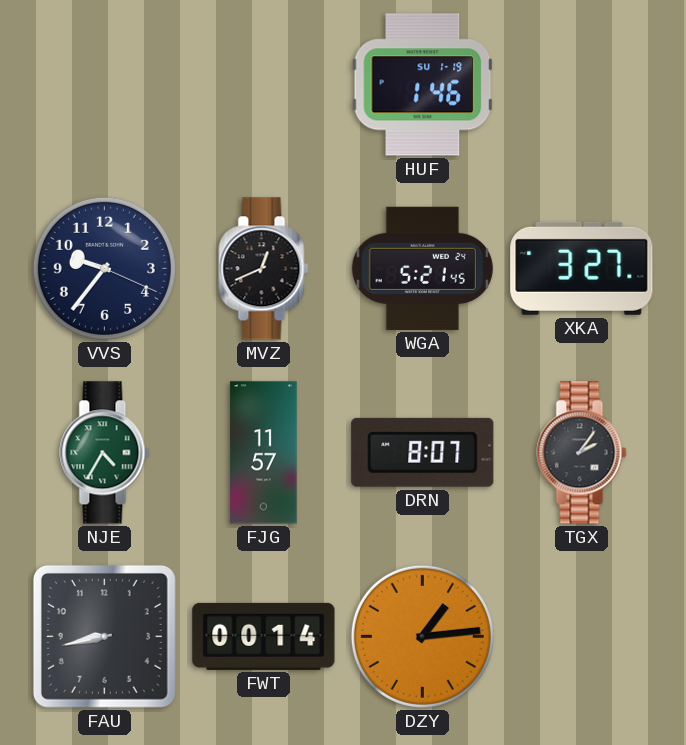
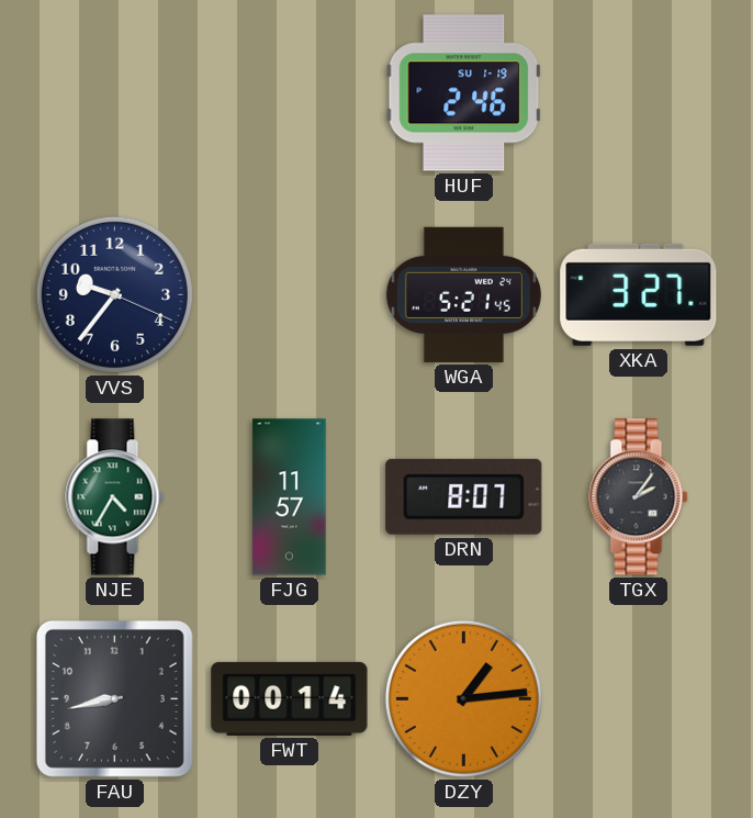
HUF: 1:46 -> 2:46
MVZ: 12:41 -> none
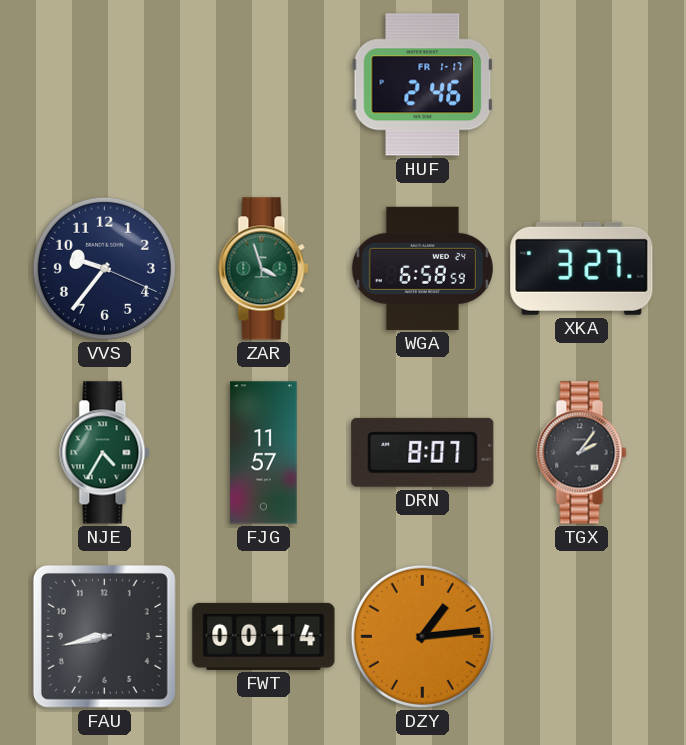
HUF date: SU 1-19 -> FR 1-17
ZAR: none -> 3:57
WGA: 5:21 -> 6:58
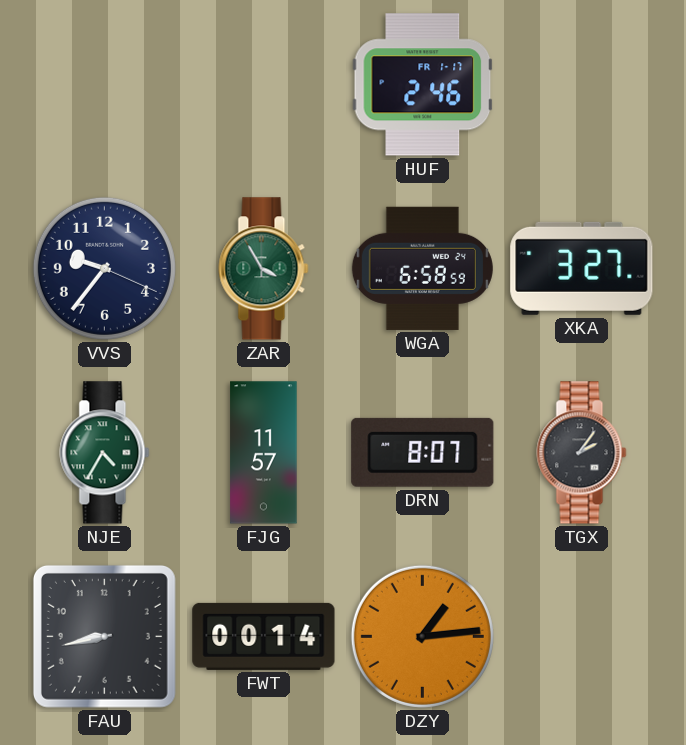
ZAR: 3:57 -> 3:55
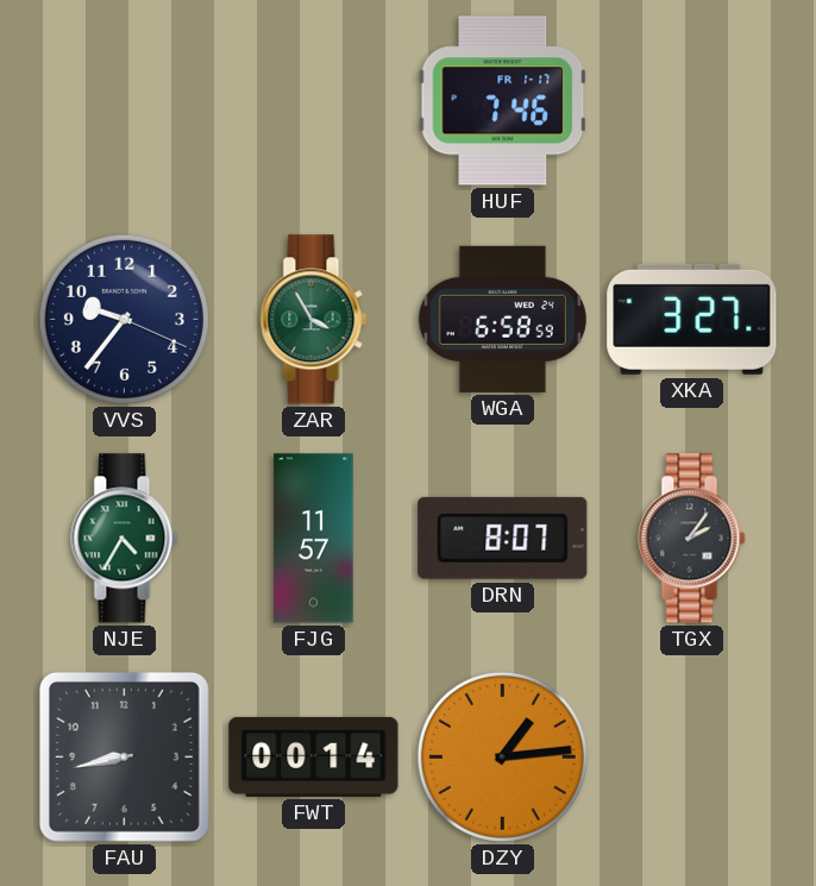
HUF: 2:46 -> 7:46
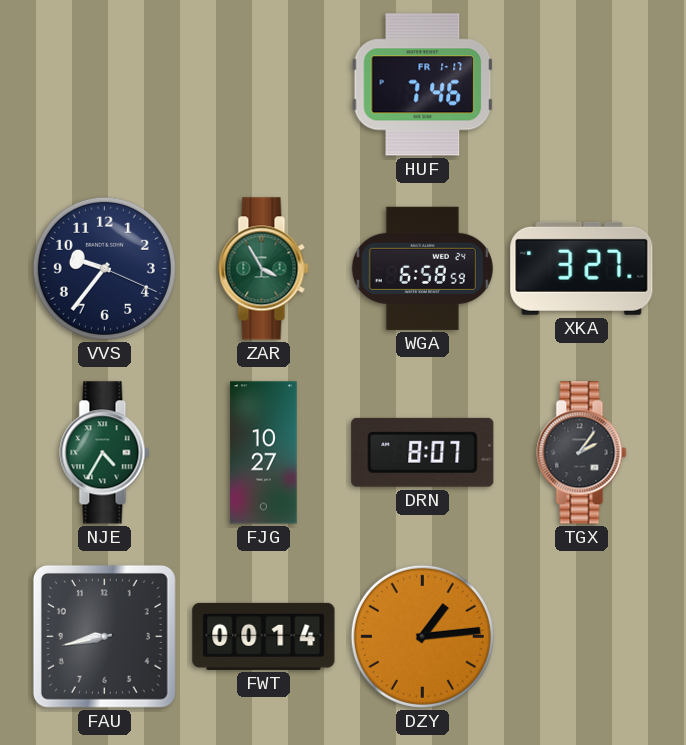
FJG: 11:57 -> 10:27
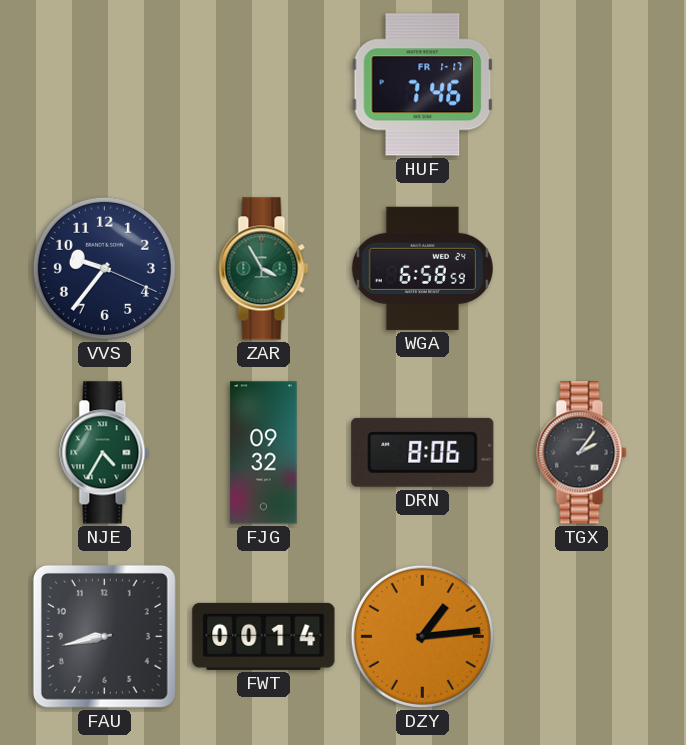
XKA: 3:27 -> none
FJG: 10:27 -> 09:32
DRN: 8:07 -> 8:06
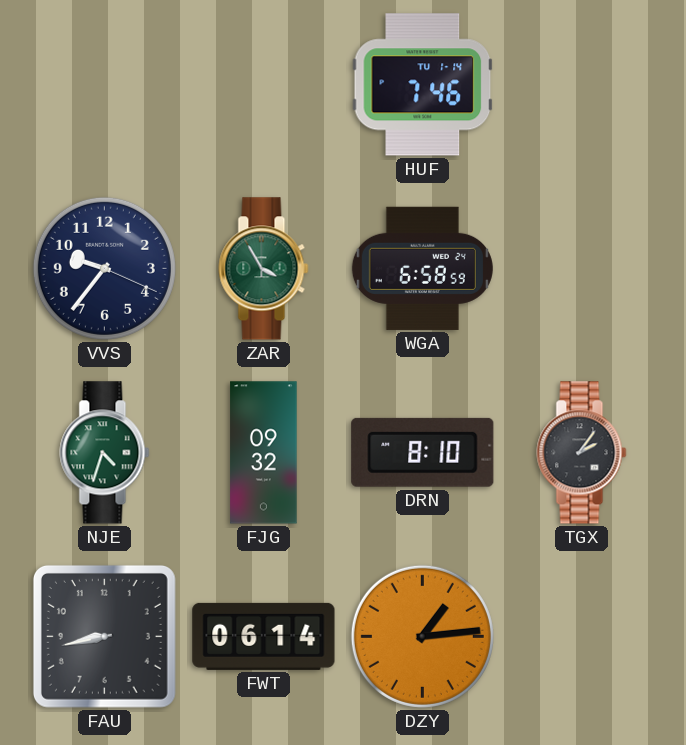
HUF date: FR 1-17 -> TU 1-14
NJE: 4:35 -> 4:33
DRN: 8:06 -> 8:10
FWT: 00:14 -> 06:14
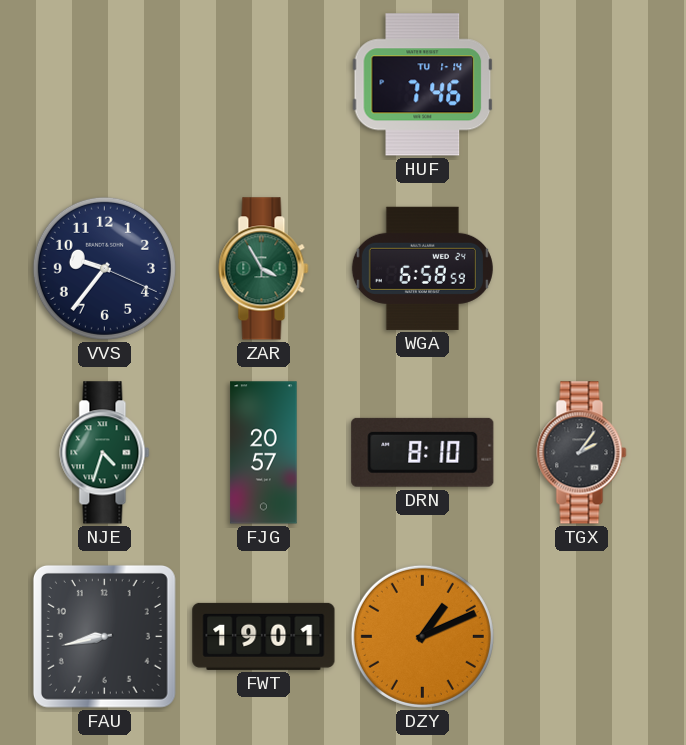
FJG: 09:32 -> 20:57
FWT: 06:14 -> 19:01
DZY: 1:14 -> 1:11
